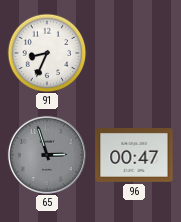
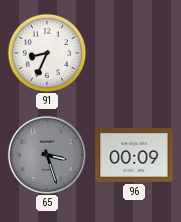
65: 2:57 -> 3:27
96: 00:47 -> 00:09
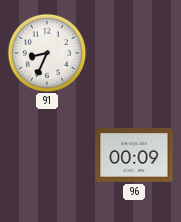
65: 3:27 -> none
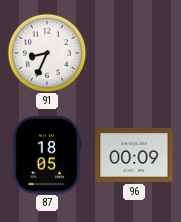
87: none -> 18:05
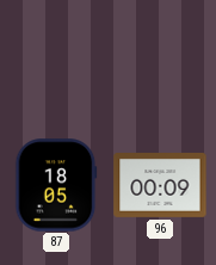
91: 8:34 -> none
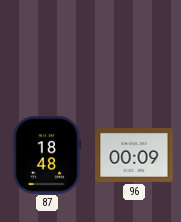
87: 18:05 -> 18:48
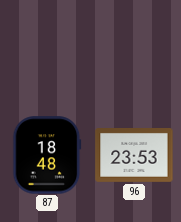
96: 00:09 -> 23:53
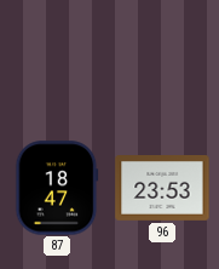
87: 18:48 -> 18:47
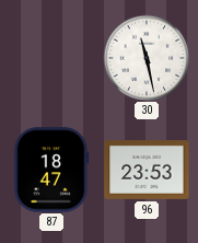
30: none -> 11:28
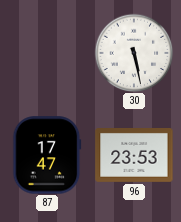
30: 11:28 -> 5:28
87: 18:47 -> 17:47
